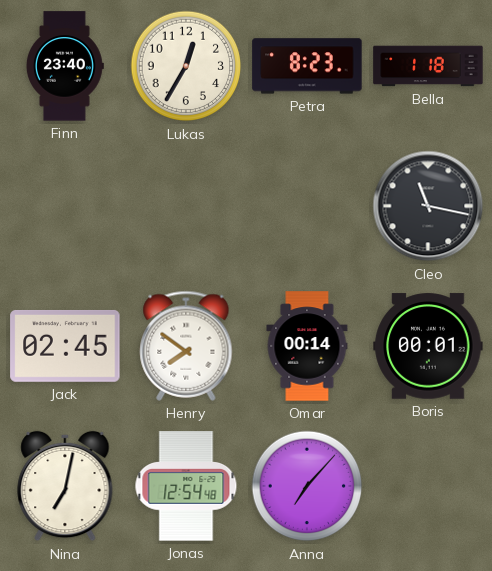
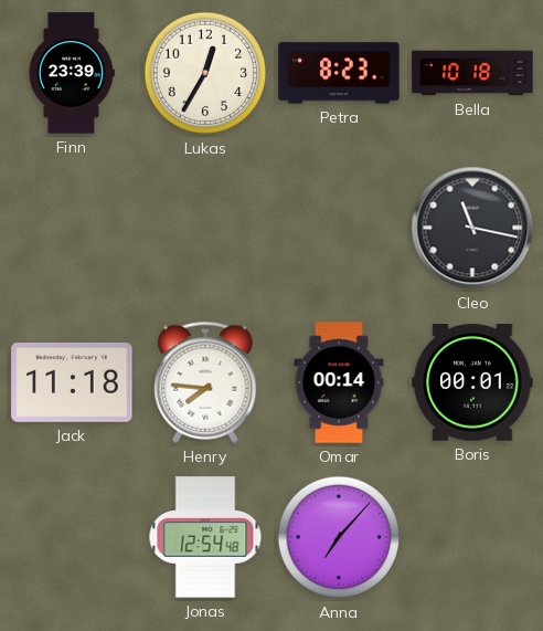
Finn: 23:40 -> 23:39
Bella: 1:18 -> 10:18
Jack: 02:45 -> 11:18
Henry: 7:51 -> 7:46
Nina: 7:02 -> none
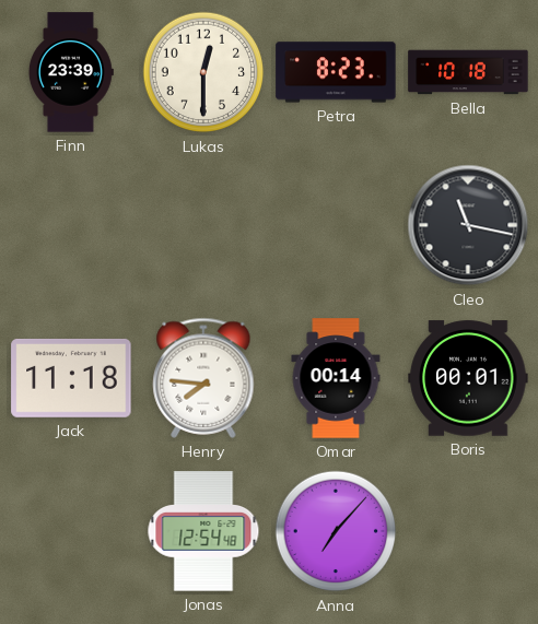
Lukas: 12:35 -> 12:30
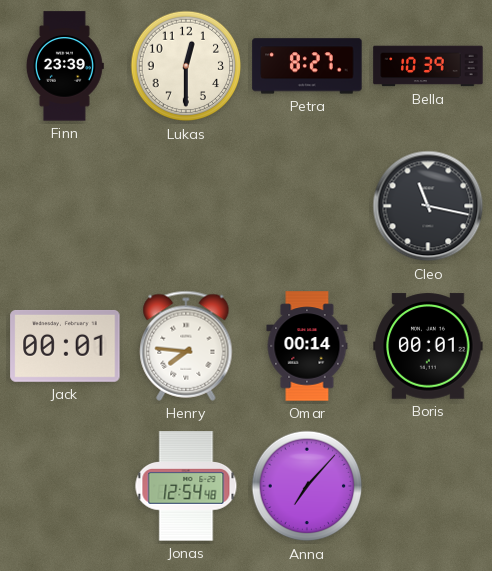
Petra: 8:23 -> 8:27
Bella: 10:18 -> 10:39
Jack: 11:18 -> 00:01
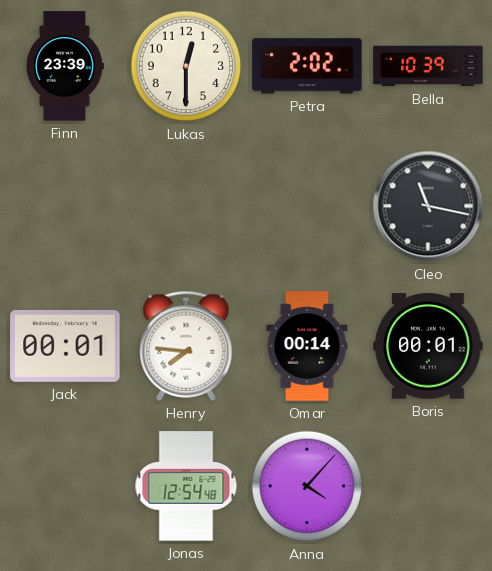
Petra: 8:27 -> 2:02
Anna: 7:07 -> 4:07
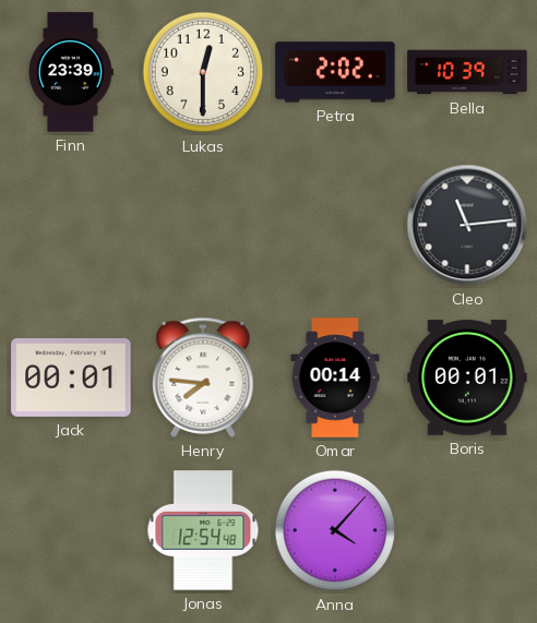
Cleo: 11:17 -> 11:14
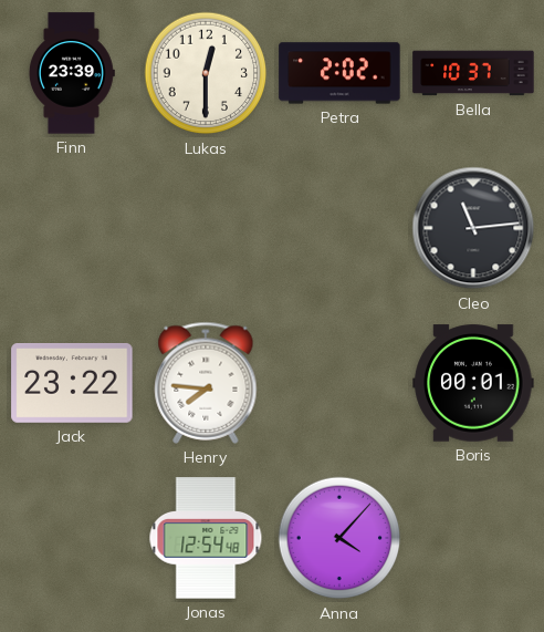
Bella: 10:39 -> 10:37
Jack: 00:01 -> 23:22
Omar: 00:14 -> none
